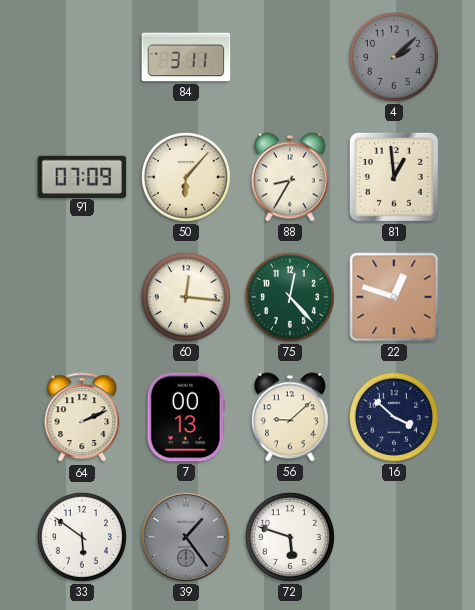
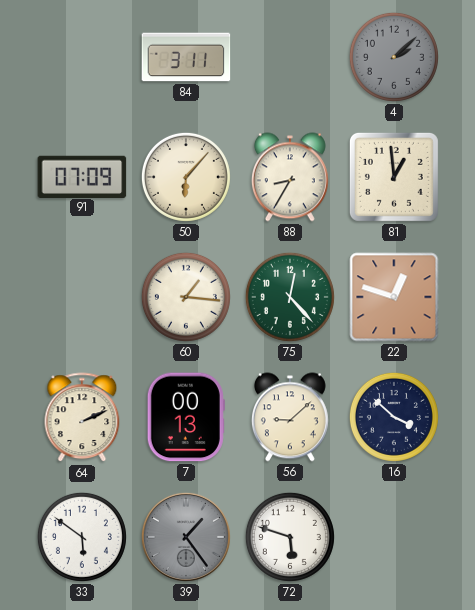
60: 12:16 -> 1:16
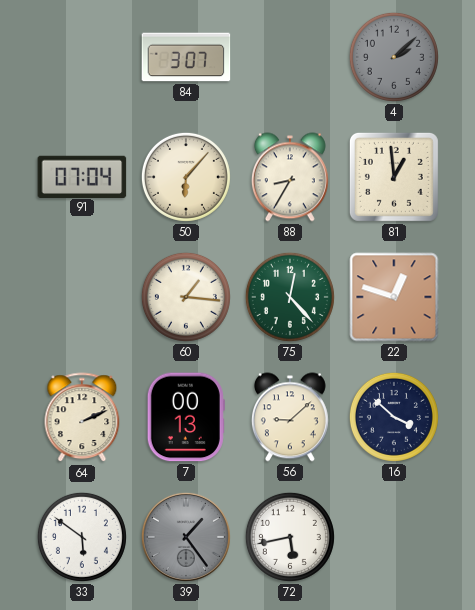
84: 3:11 -> 3:07
91: 07:09 -> 07:04
72: 5:48 -> 5:43
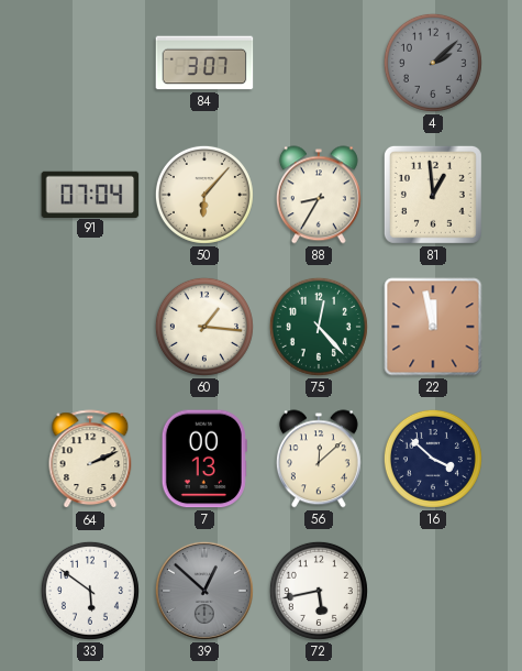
22: 12:48 -> 11:58
56: 9:08 -> 12:08
39: 1:24 -> 12:52
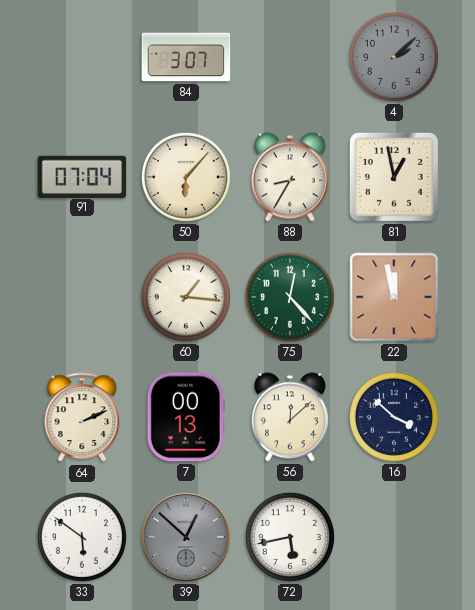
81: 12:59 -> 12:58
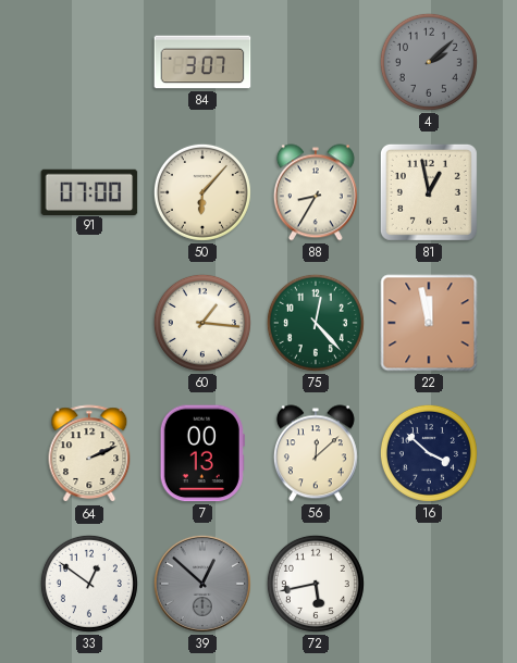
91: 07:04 -> 07:00
33: 5:51 -> 12:51
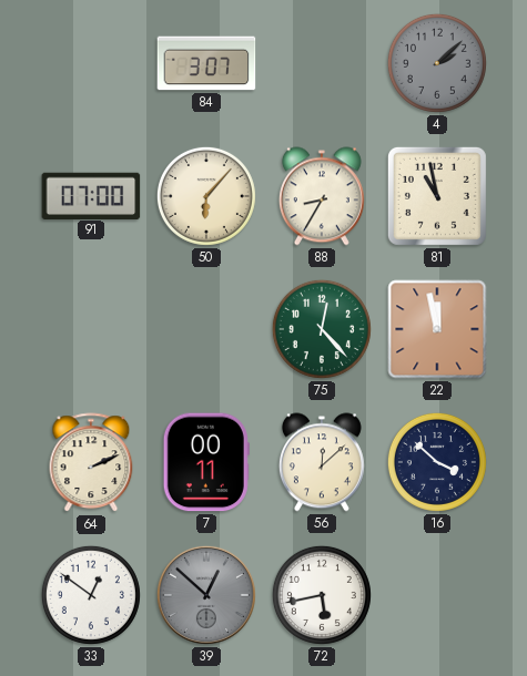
81: 12:58 -> 10:58
60: 1:16 -> none
7: 00:13 -> 00:11
